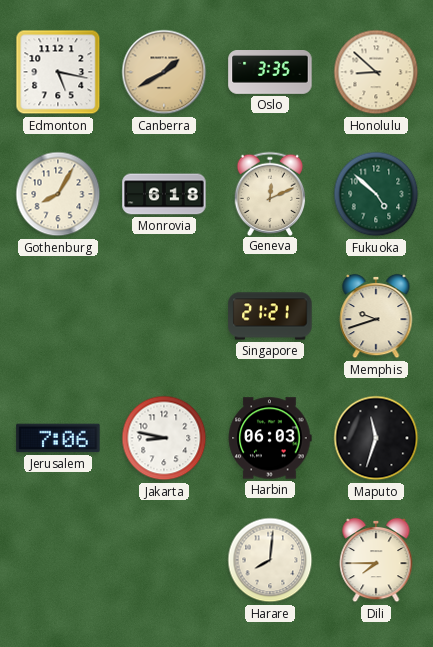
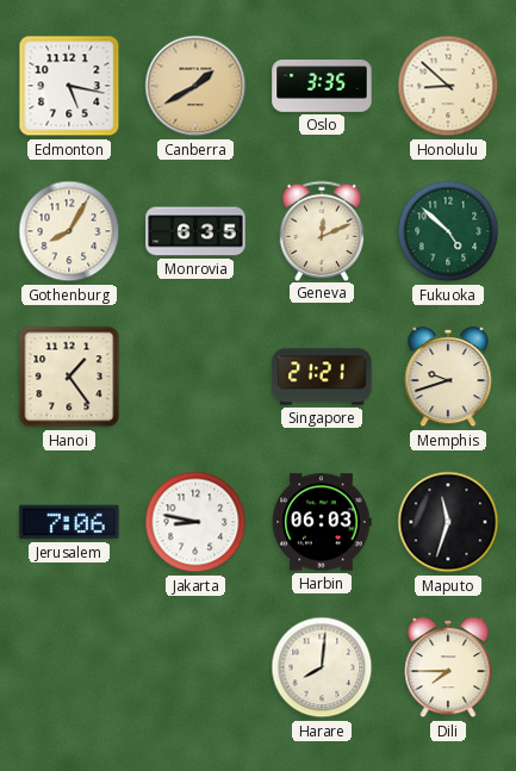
Monrovia: 6:18 -> 6:35
Hanoi: none -> 1:24
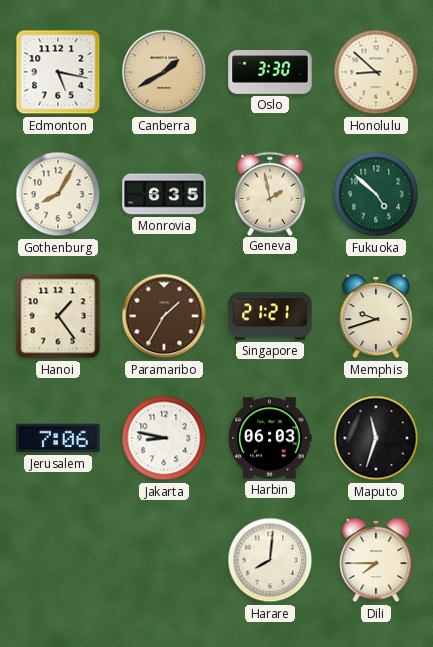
Oslo: 3:35 -> 3:30
Geneva: 12:11 -> 1:58
Paramaribo: none -> 1:35
